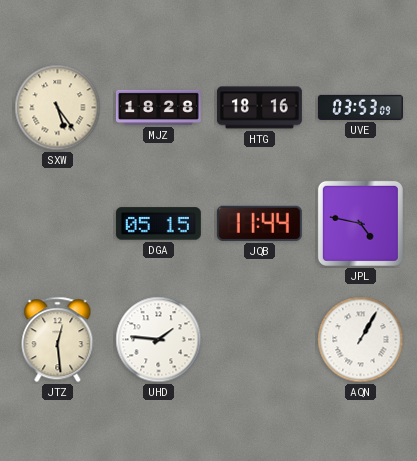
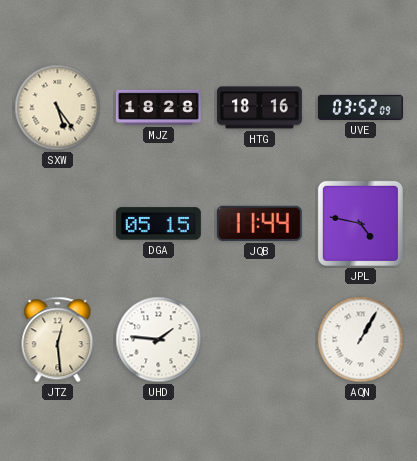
UVE: 03:53 -> 03:52
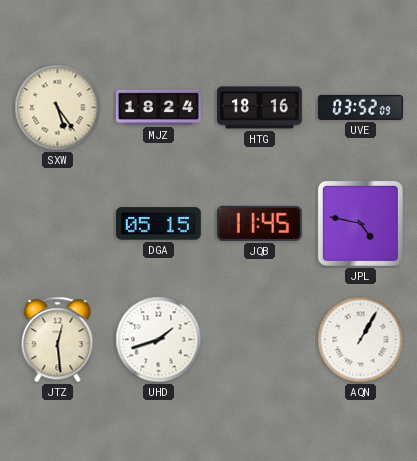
MJZ: 18:28 -> 18:24
JQB: 11:44 -> 11:45
UHD: 1:46 -> 1:42
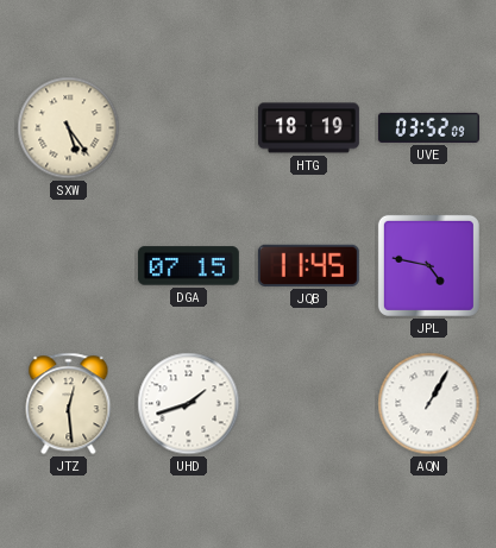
MJZ: 18:24 -> none
HTG: 18:16 -> 18:19
DGA: 05:15 -> 07:15
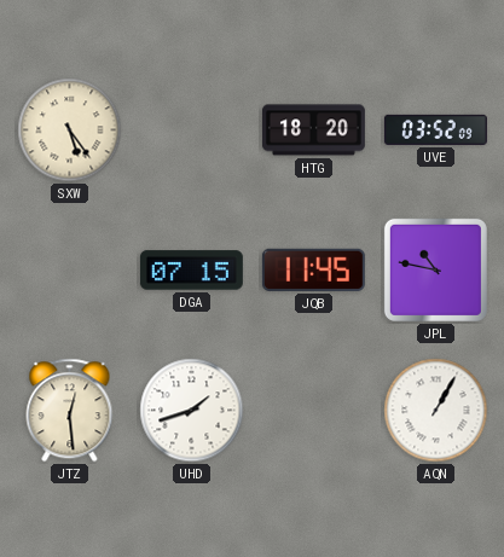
HTG: 18:19 -> 18:20
JPL: 4:47 -> 10:47
